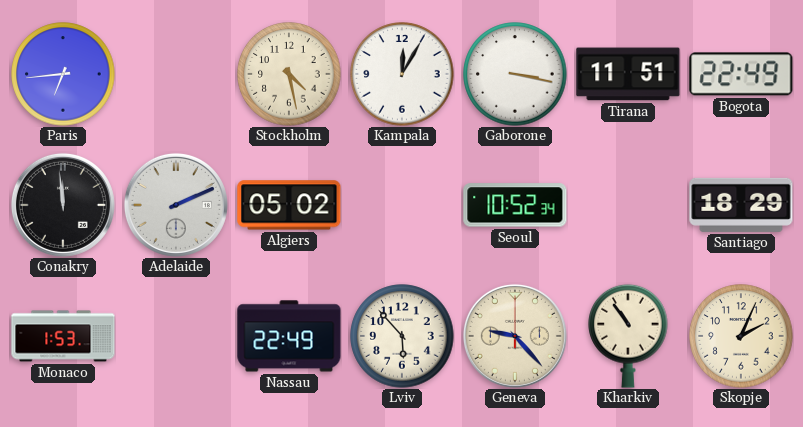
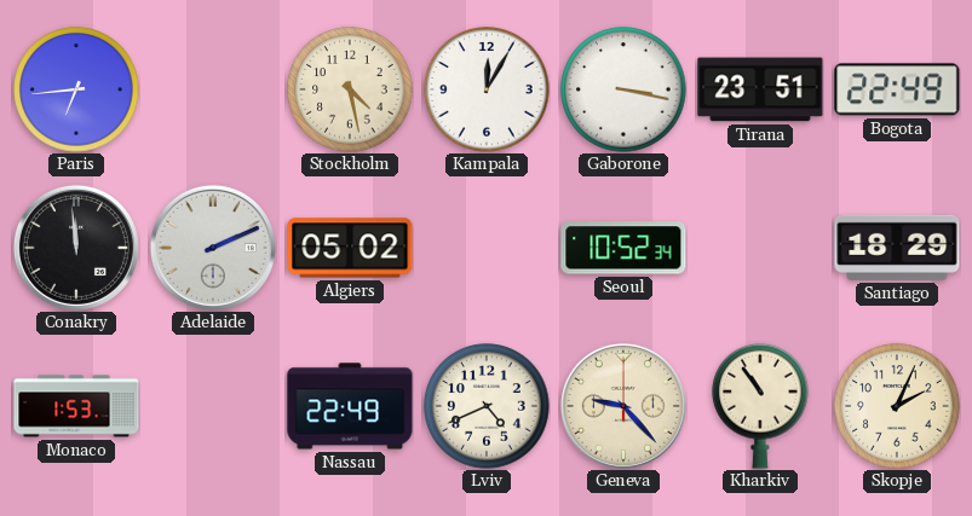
Tirana: 11:51 -> 23:51
Lviv: 5:53 -> 4:41
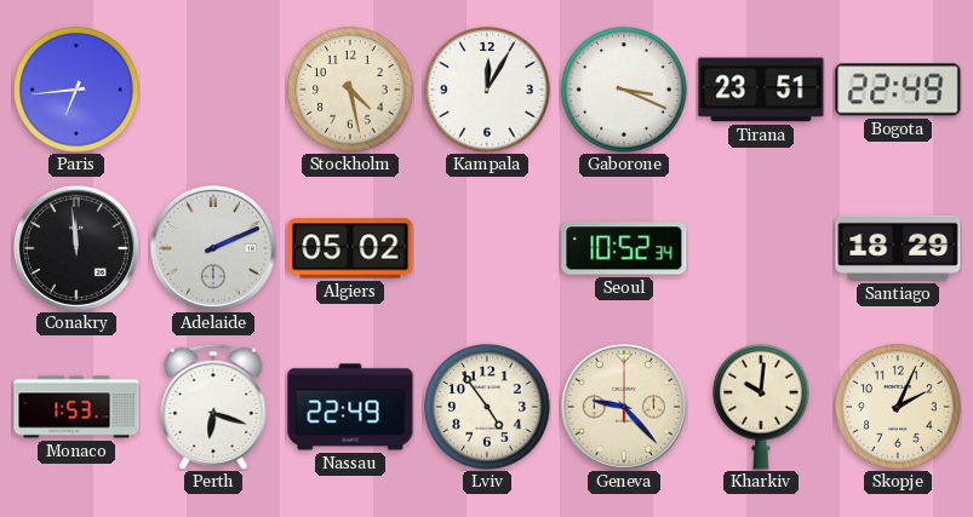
Gaborone: 3:17 -> 3:19
Perth: none -> 6:18
Lviv: 4:41 -> 4:54
Kharkiv: 10:54 -> 10:01
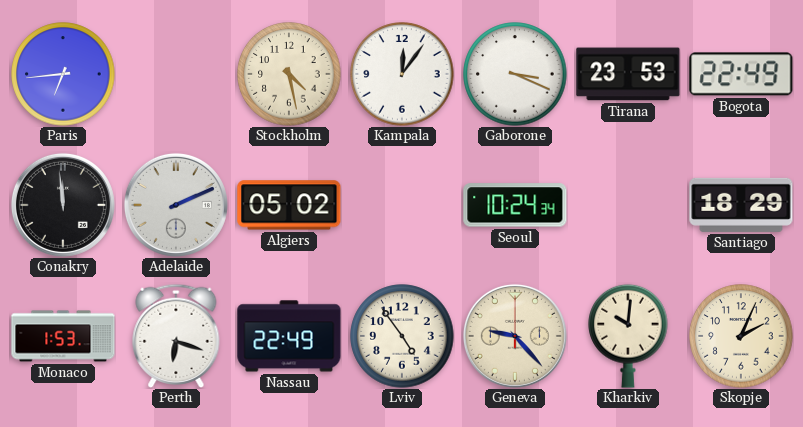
Kampala: 12:05 -> 12:06
Tirana: 23:51 -> 23:53
Seoul: 10:52 -> 10:24
